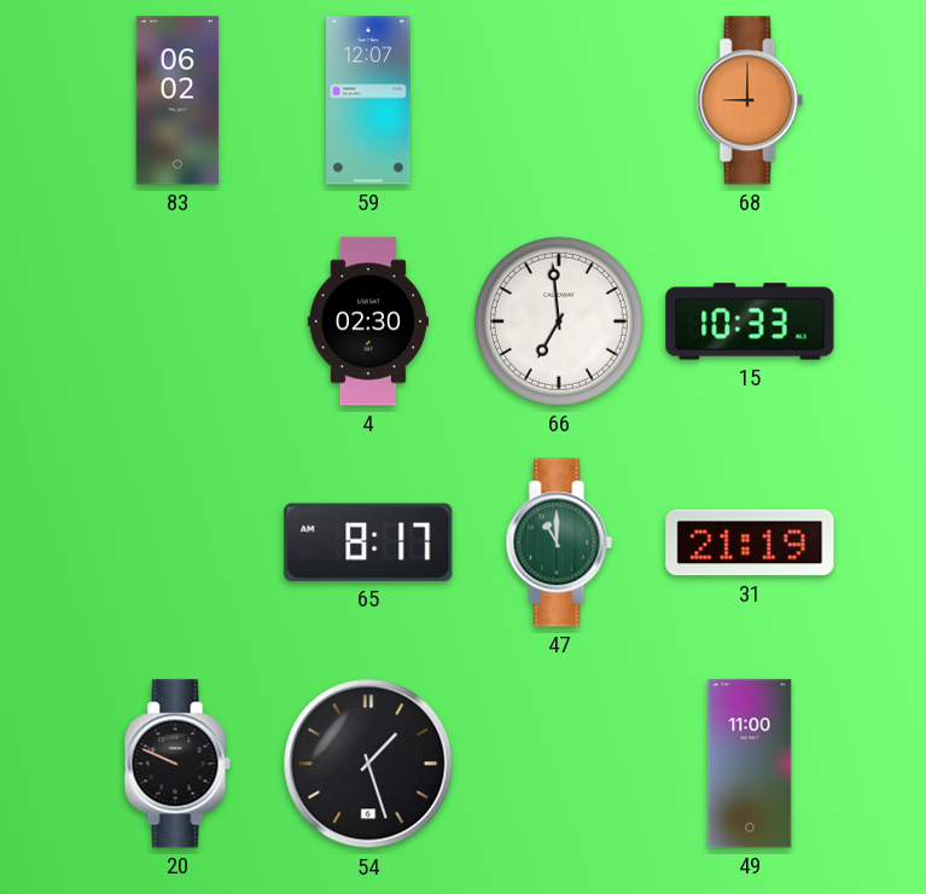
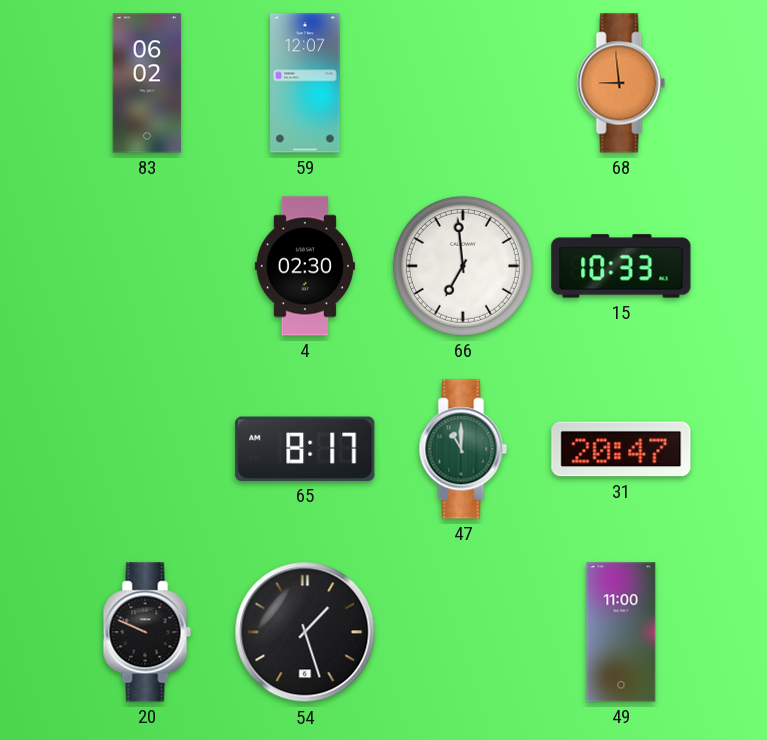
68: 9:00 -> 8:59
31: 21:19 -> 20:47
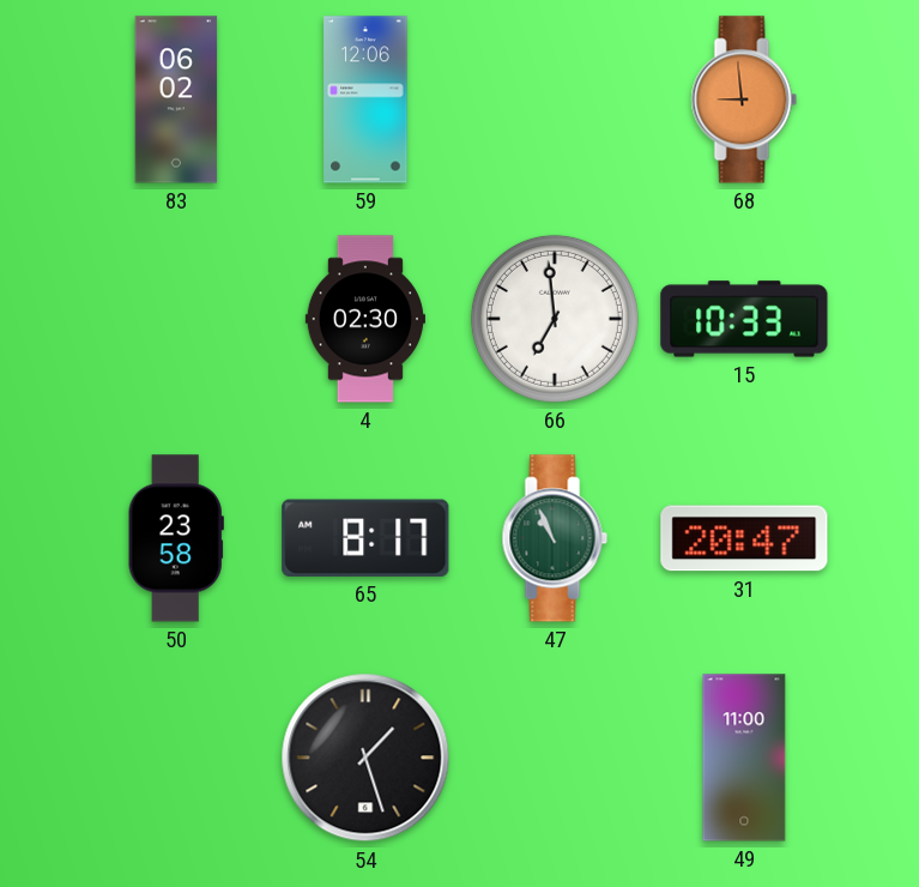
59: 12:07 -> 12:06
50: none -> 23:58
47: 11:00 -> 10:56
20: 9:49 -> none
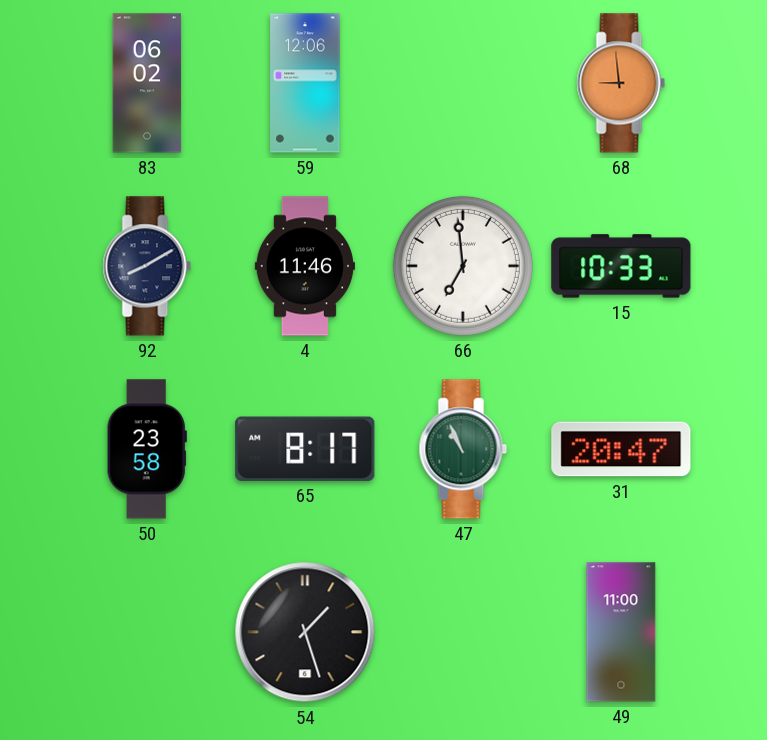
92: none -> 8:10
4: 02:30 -> 11:46
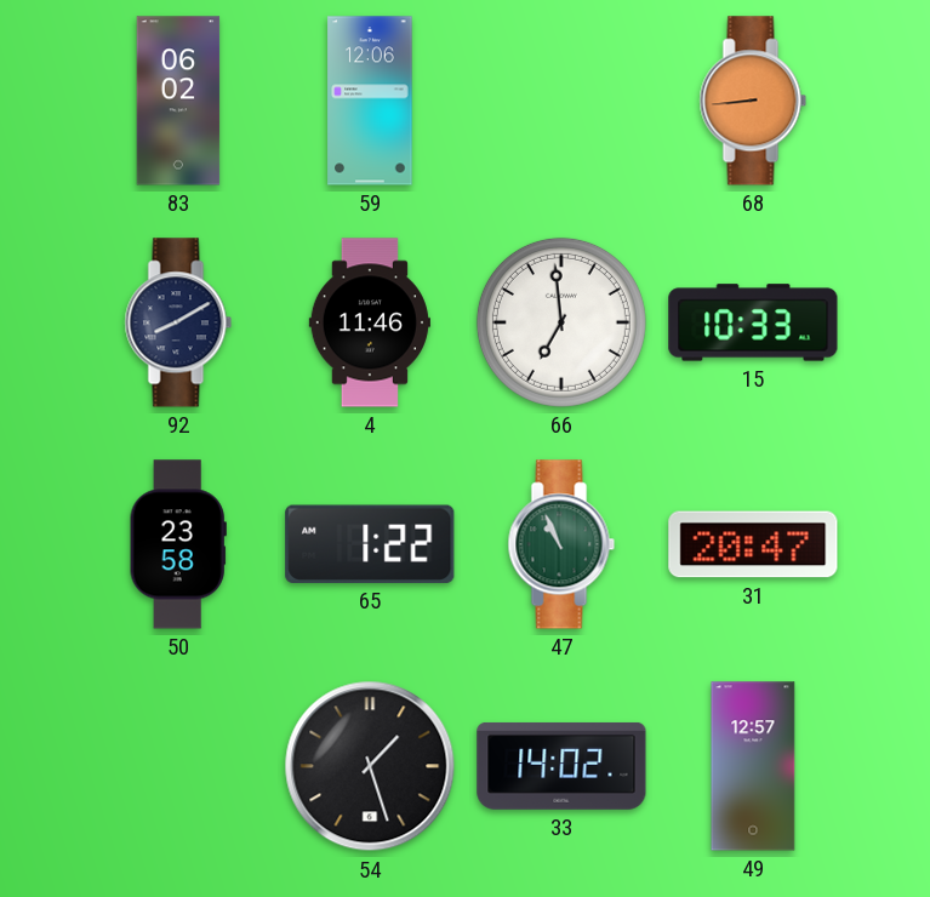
68: 8:59 -> 8:44
65: 8:17 -> 1:22
33: none -> 14:02
49: 11:00 -> 12:57
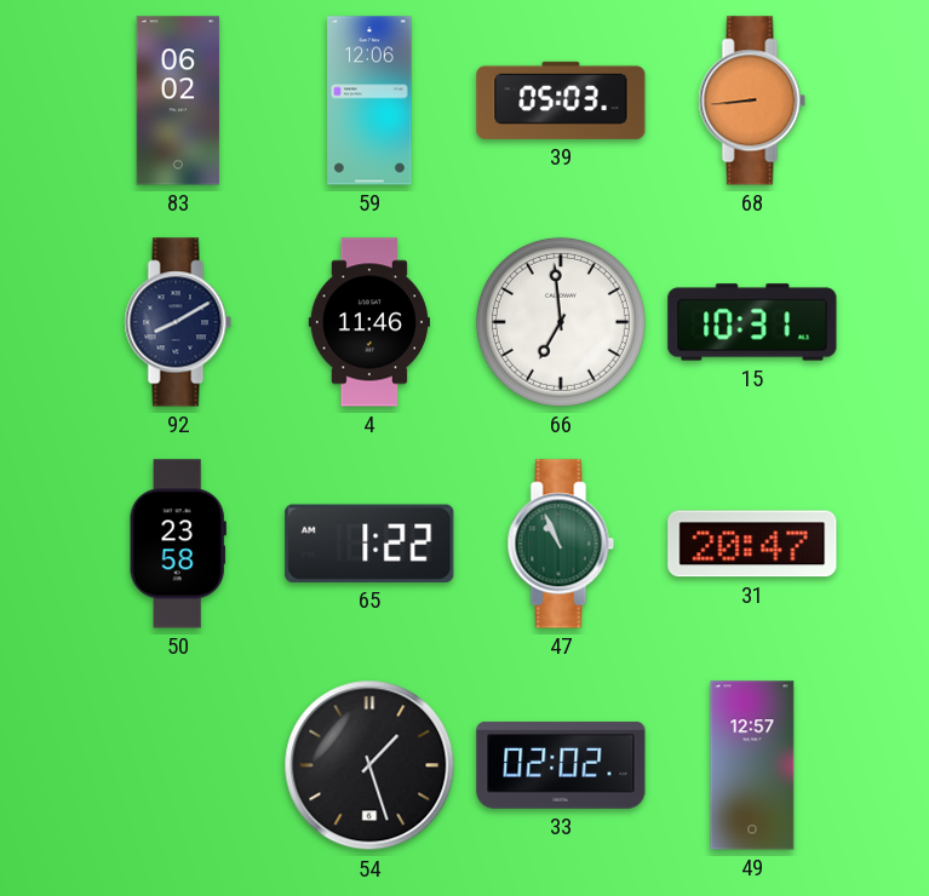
39: none -> 05:03
15: 10:33 -> 10:31
33: 14:02 -> 02:02
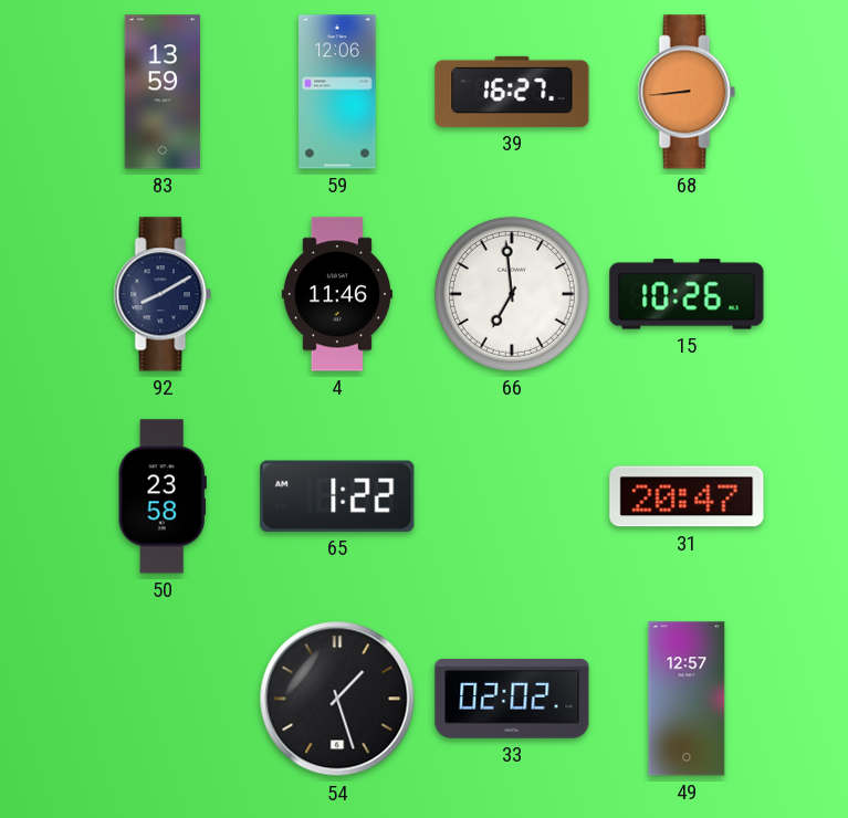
83: 06:02 -> 13:59
39: 05:03 -> 16:27
15: 10:31 -> 10:26
47: 10:56 -> none
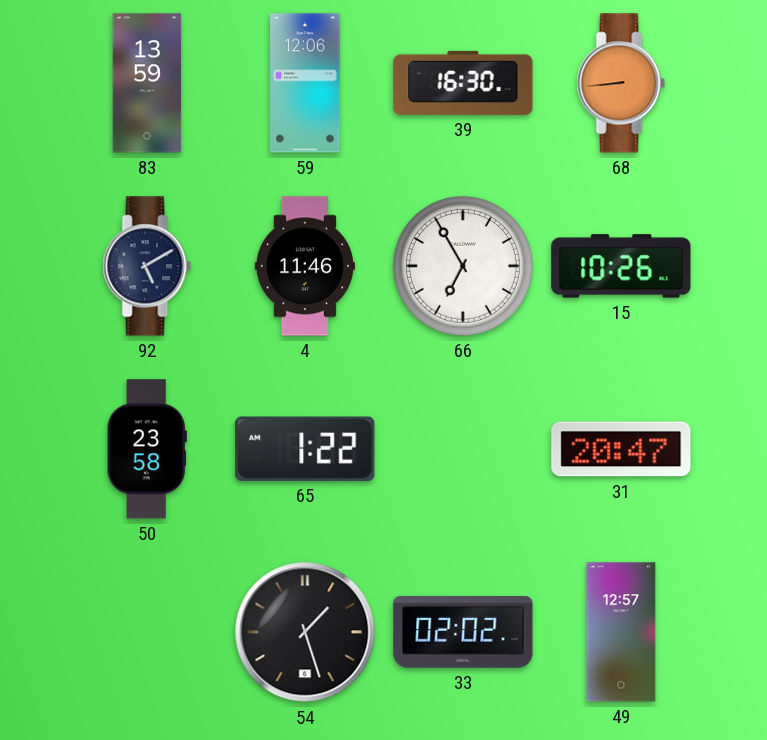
39: 16:27 -> 16:30
92: 8:10 -> 5:10
66: 6:59 -> 6:55
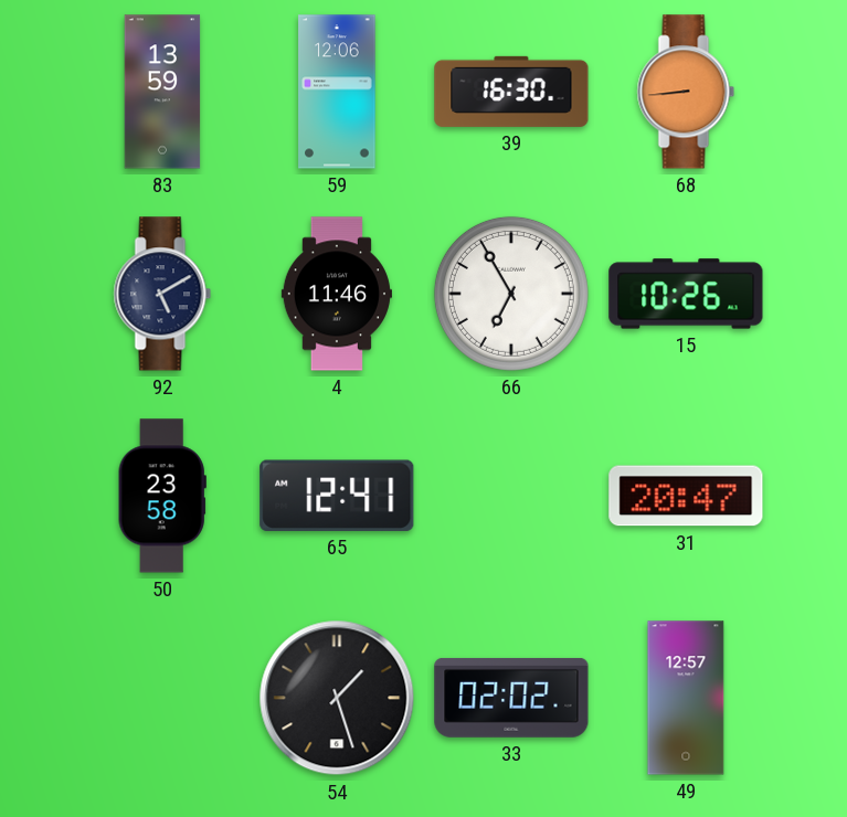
65: 1:22 -> 12:41
